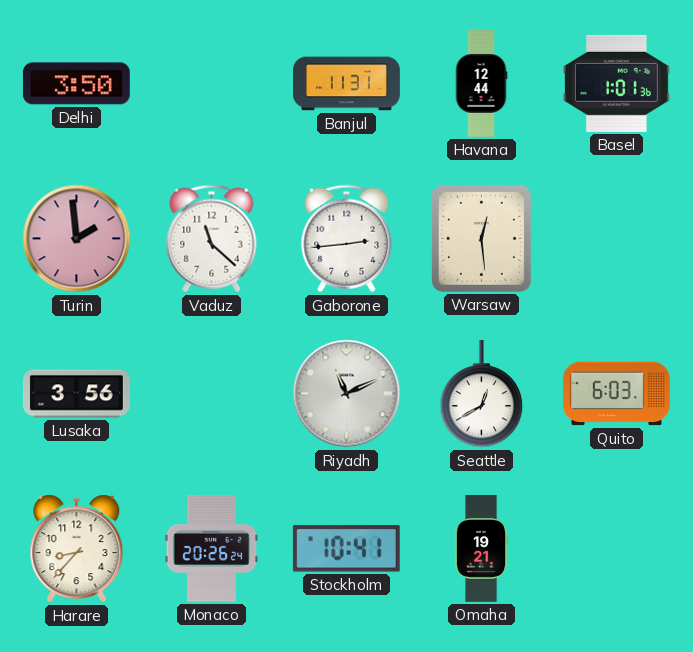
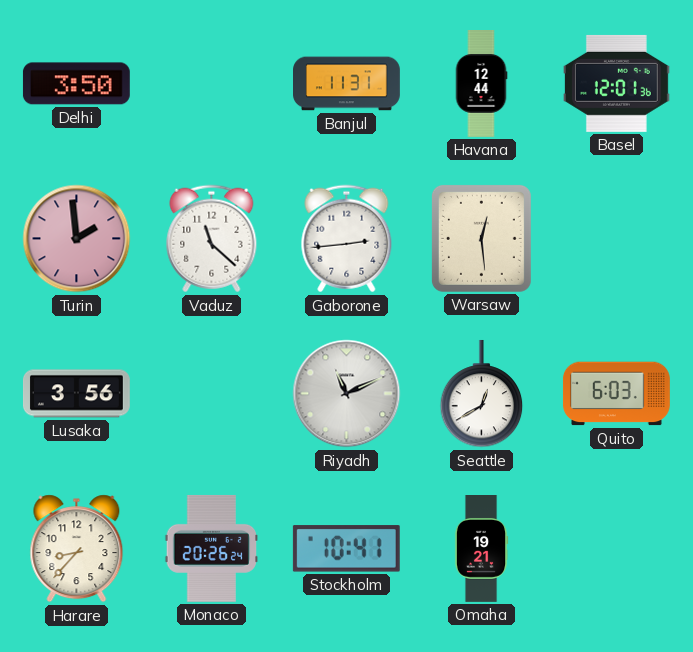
Basel: 1:01 -> 12:01
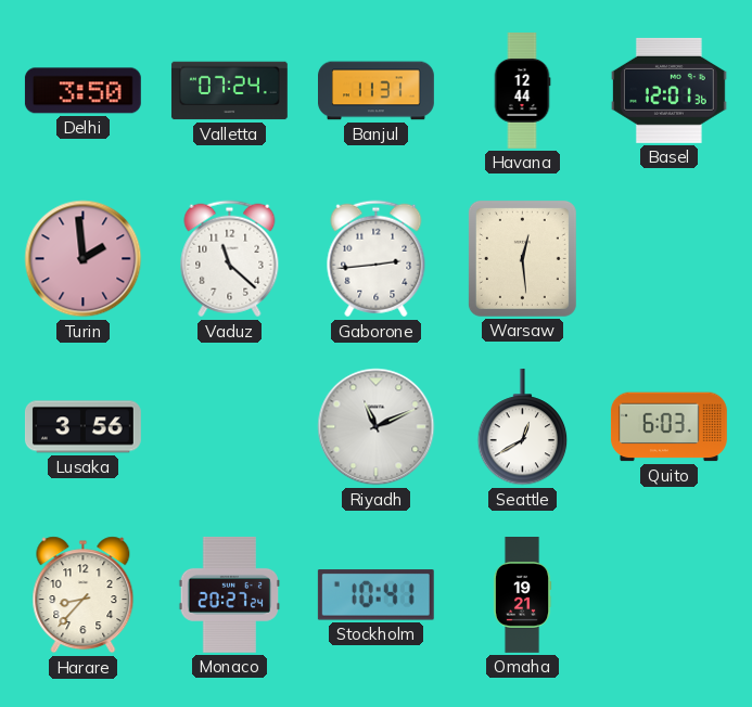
Valletta: none -> 07:24
Monaco: 20:26 -> 20:27
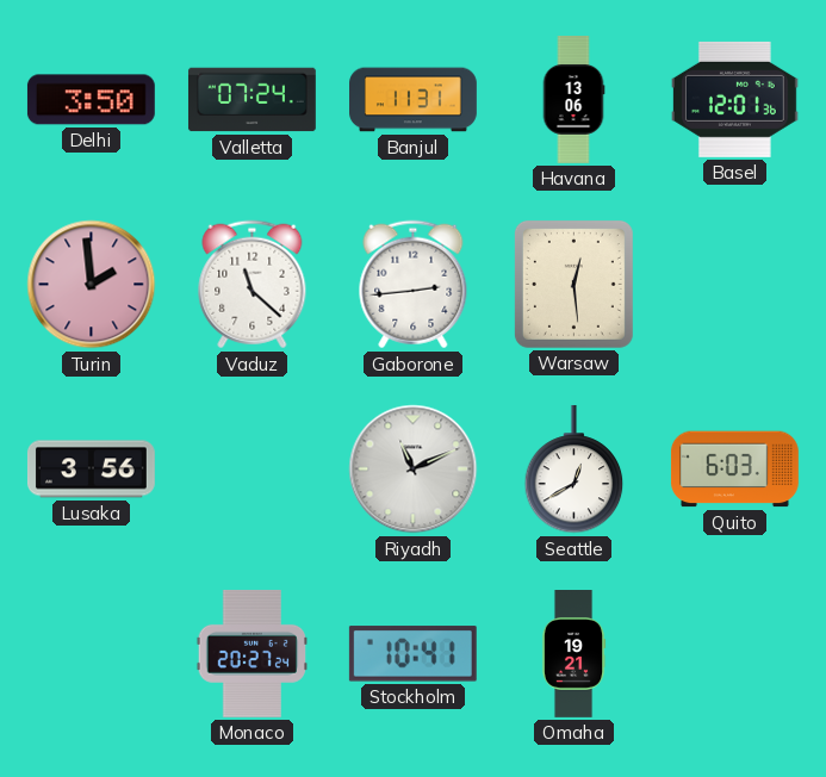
Havana: 12:44 -> 13:06
Harare: 8:37 -> none
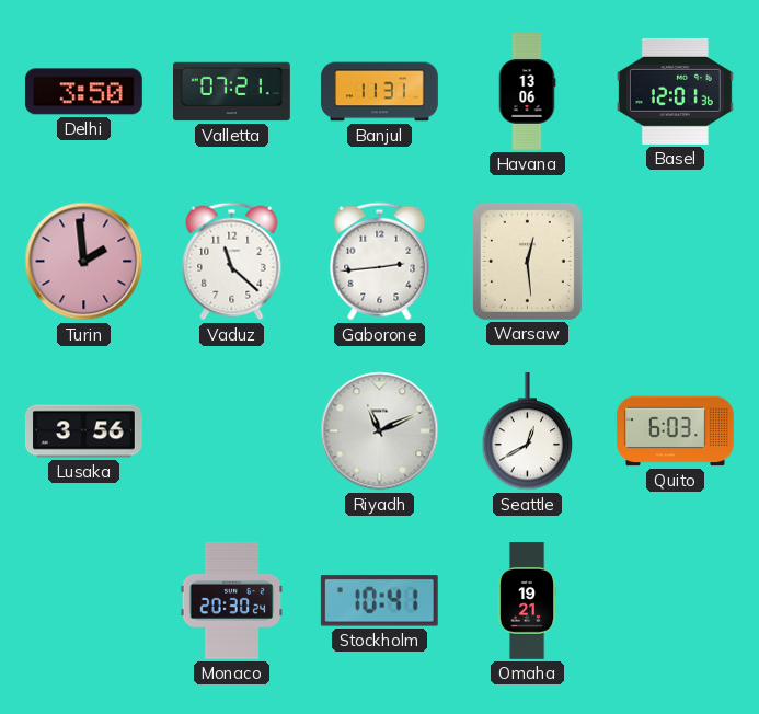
Valletta: 07:24 -> 07:21
Monaco: 20:27 -> 20:30
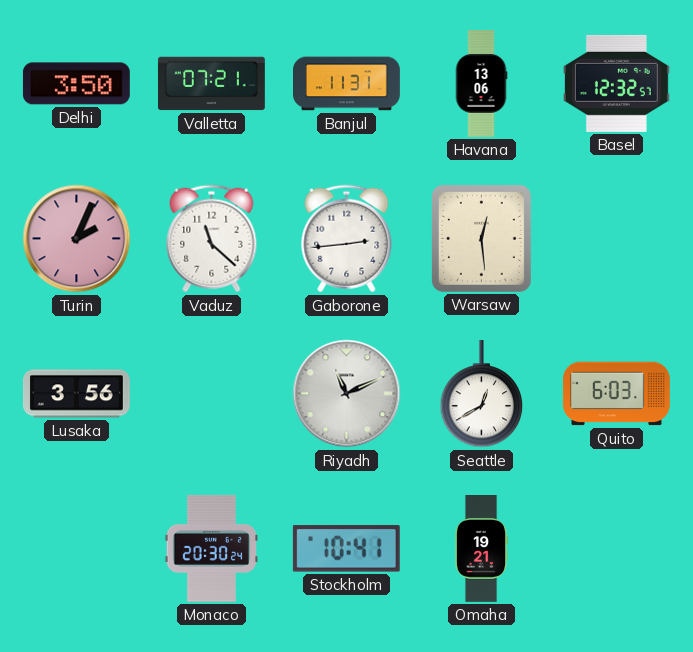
Basel: 12:01 -> 12:32
Turin: 1:59 -> 2:04
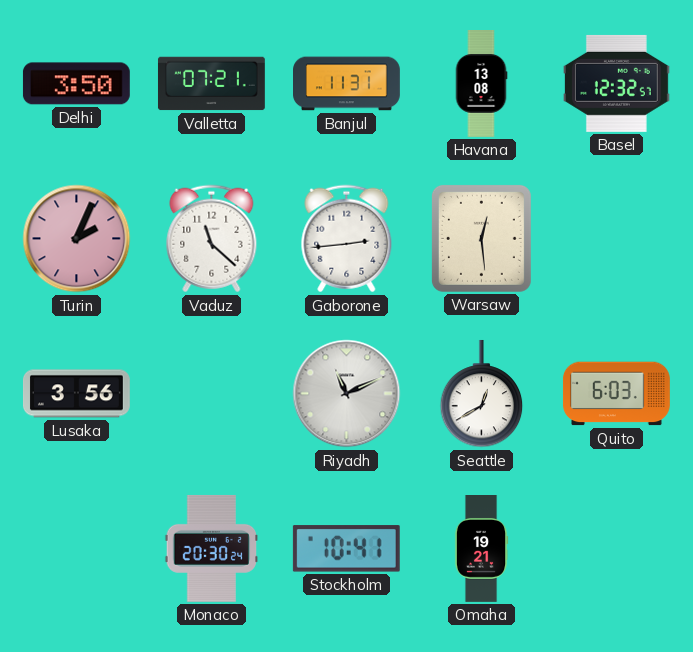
Havana: 13:06 -> 13:08
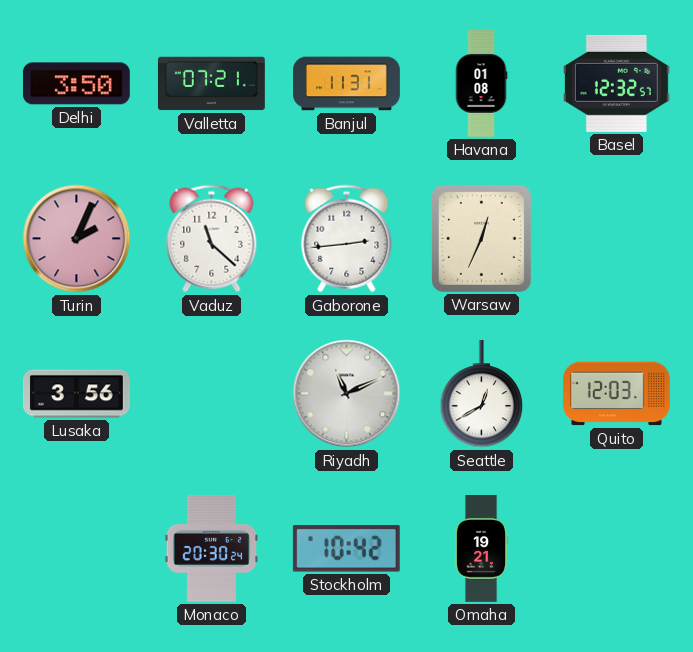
Havana: 13:08 -> 01:08
Warsaw: 12:29 -> 12:34
Quito: 6:03 -> 12:03
Stockholm: 10:41 -> 10:42
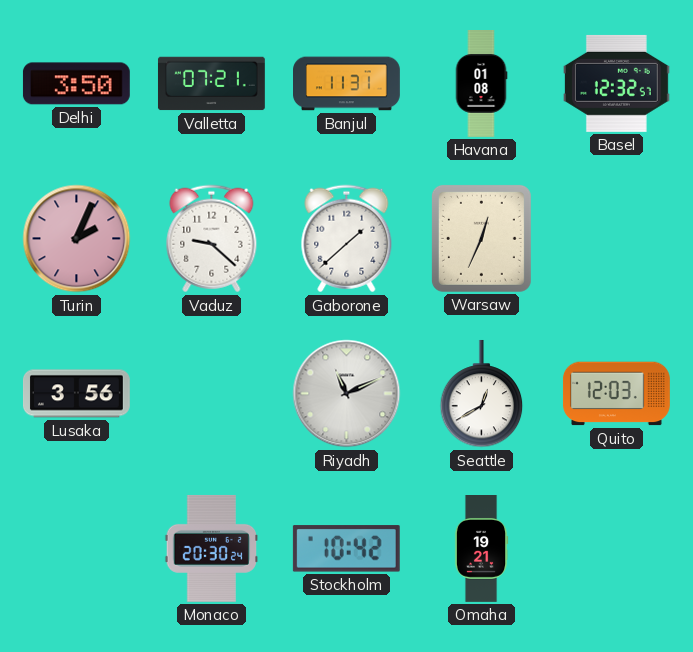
Vaduz: 11:22 -> 9:22
Gaborone: 2:44 -> 1:38
